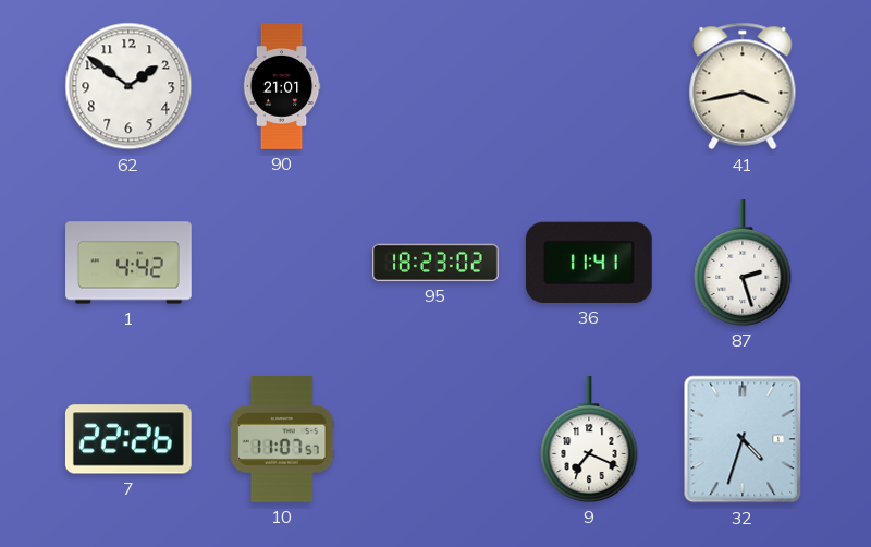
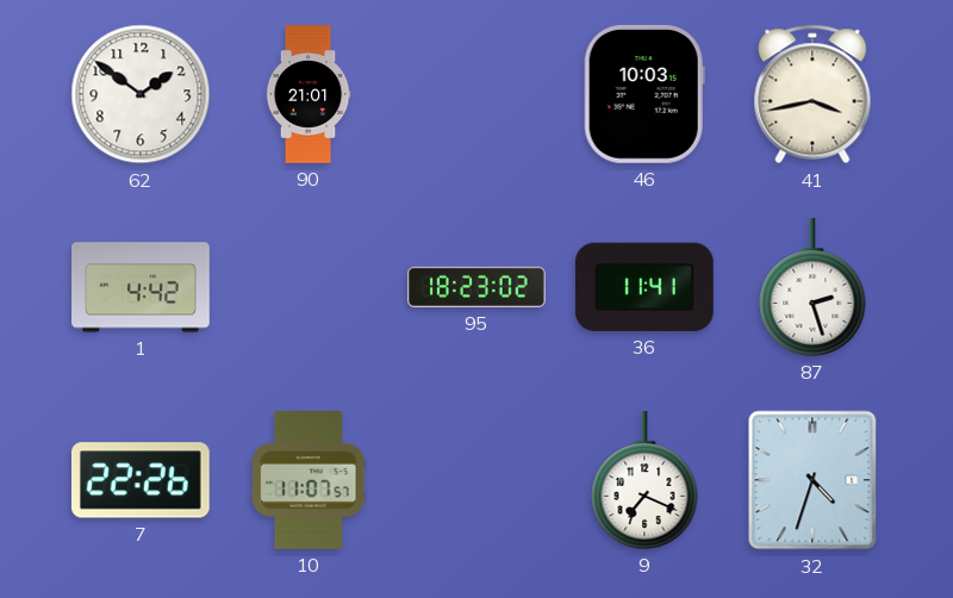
46: none -> 10:03
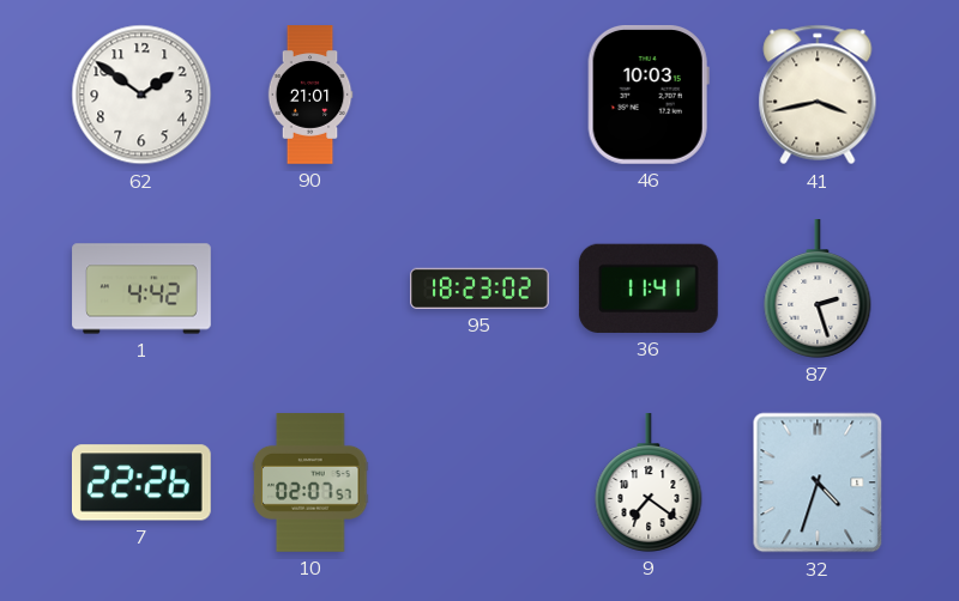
10: 11:07 -> 02:07
9: 7:19 -> 7:21
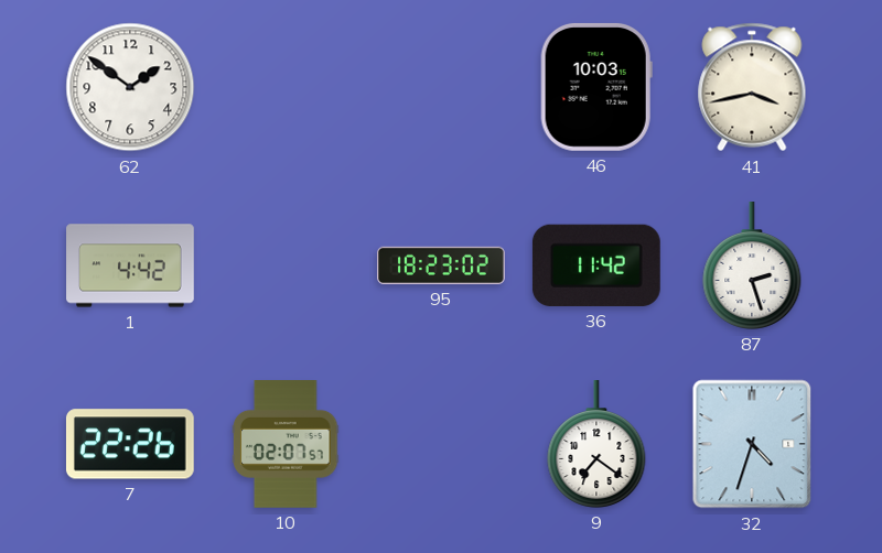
90: 21:01 -> none
36: 11:41 -> 11:42
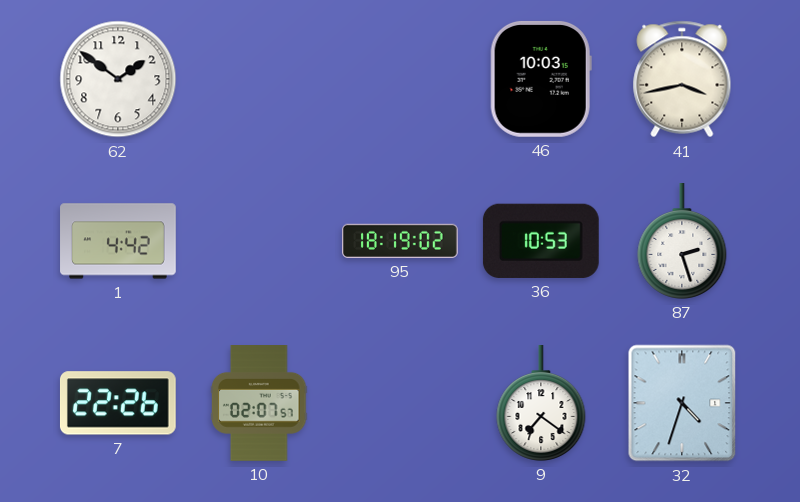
95: 18:23 -> 18:19
36: 11:42 -> 10:53
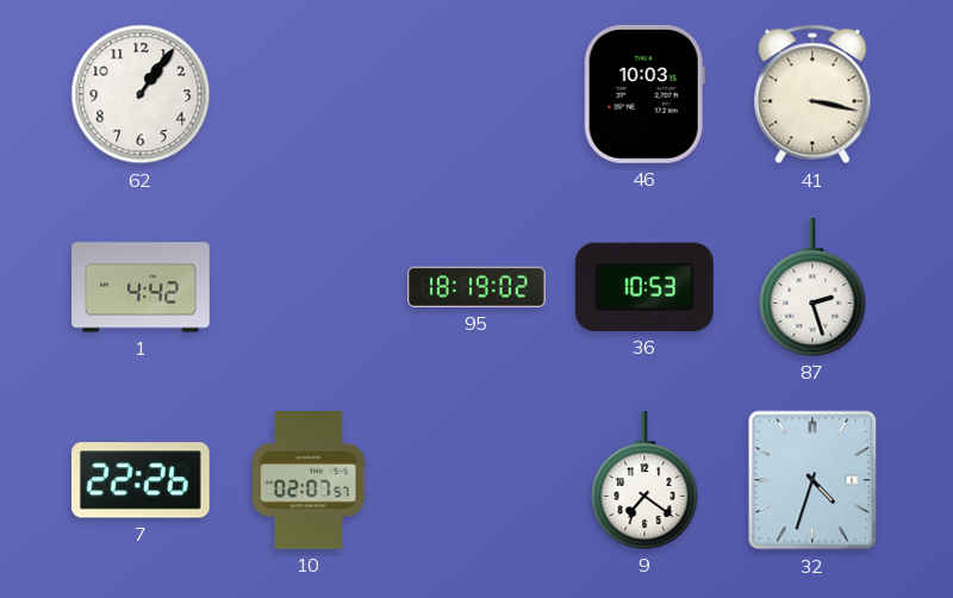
62: 1:51 -> 1:06
41: 3:43 -> 3:17
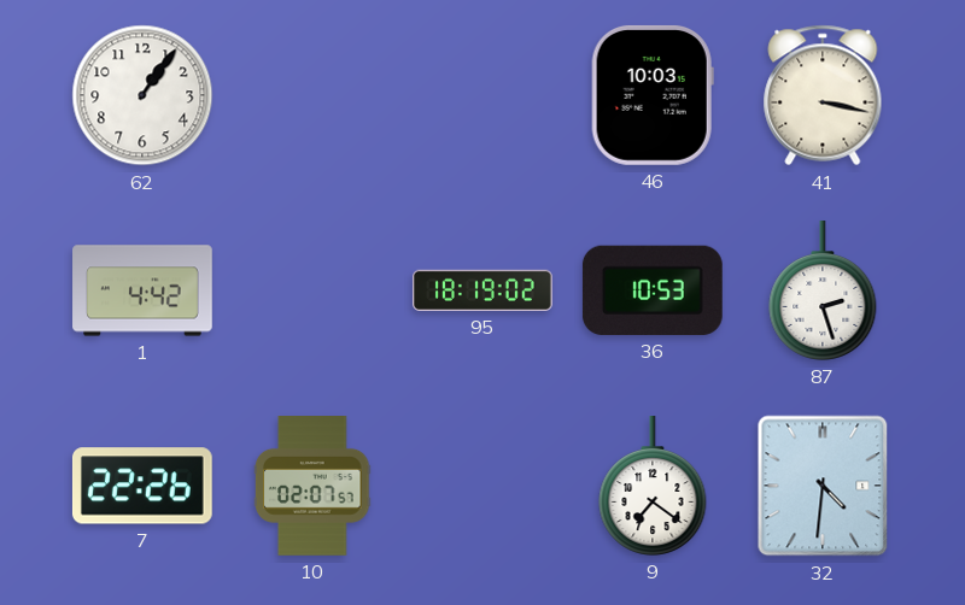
32: 4:33 -> 4:31
